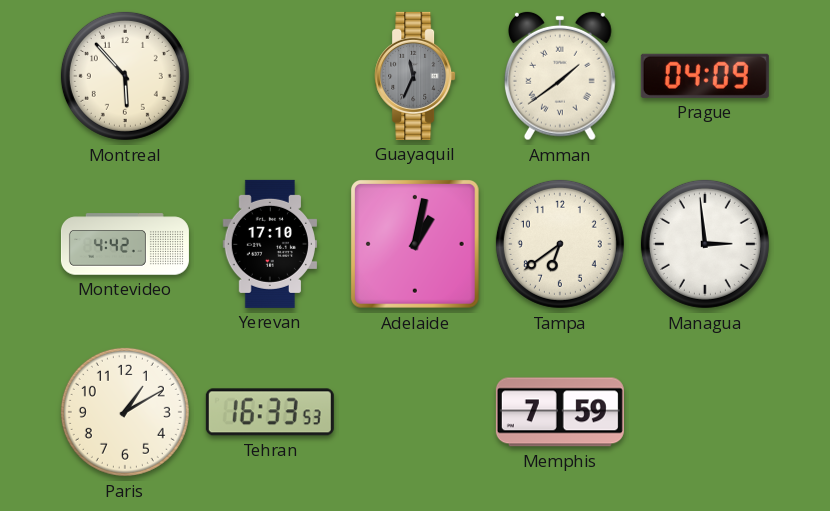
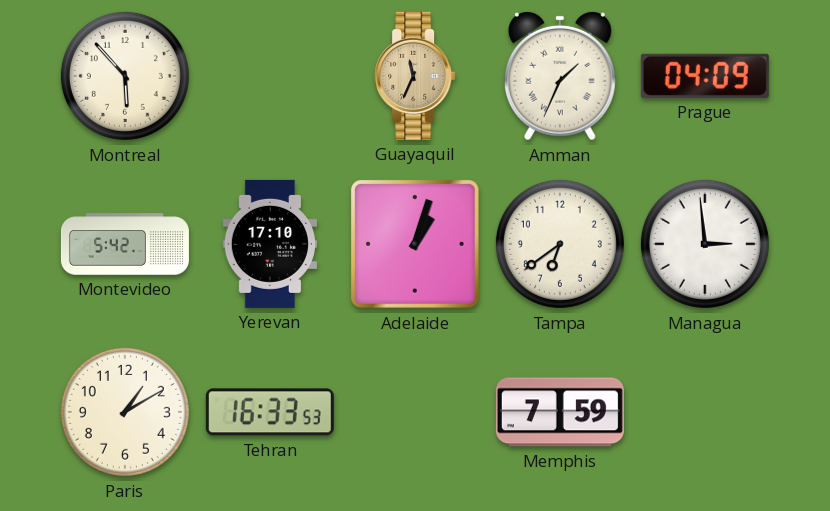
Guayaquil dial: grey -> champagne
Amman: 1:39 -> 1:34
Montevideo: 4:42 -> 5:42
Adelaide: 1:02 -> 1:03
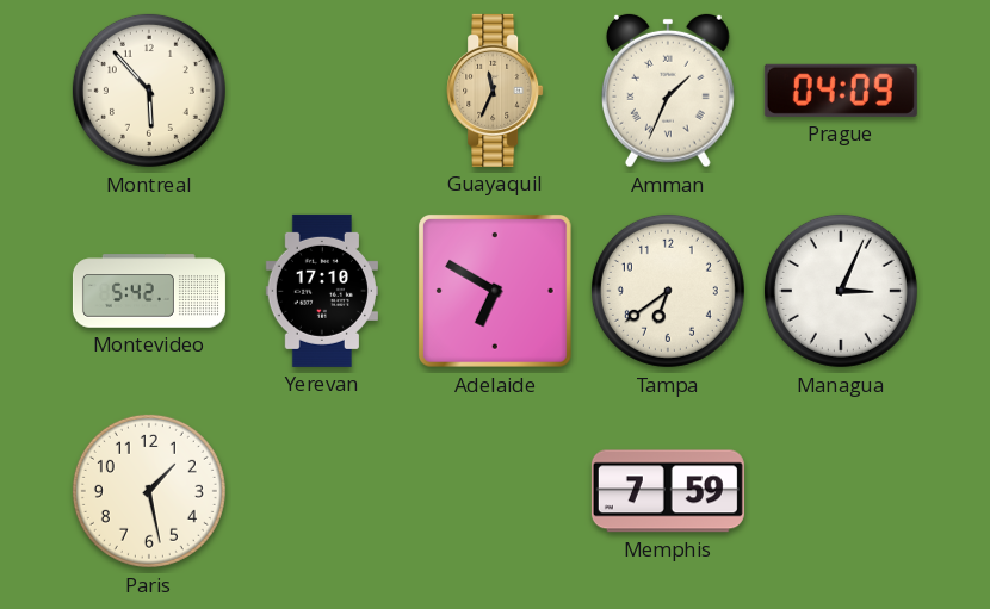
Adelaide: 1:03 -> 6:50
Managua: 2:59 -> 3:04
Paris: 1:10 -> 1:28
Tehran: 16:33 -> none
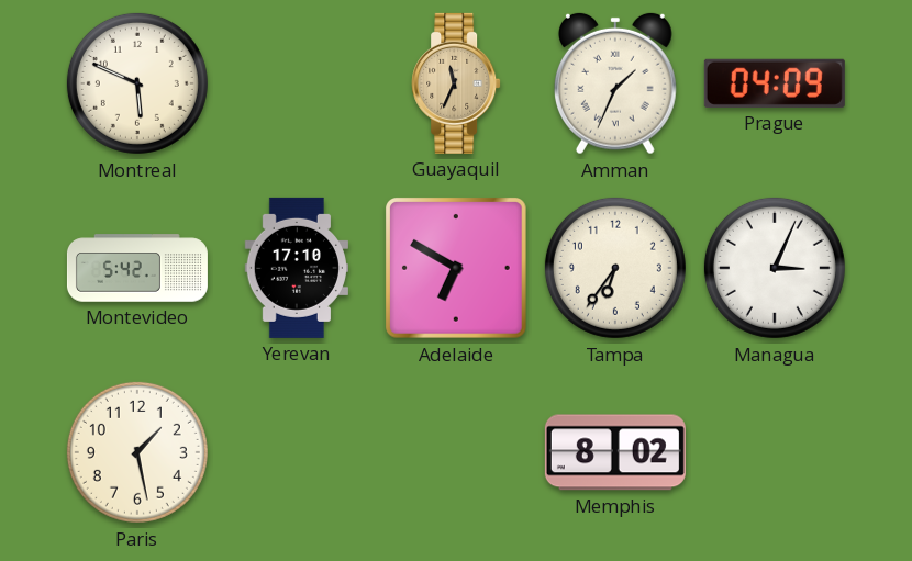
Montreal: 5:53 -> 5:49
Tampa: 6:39 -> 6:36
Memphis: 7:59 -> 8:02
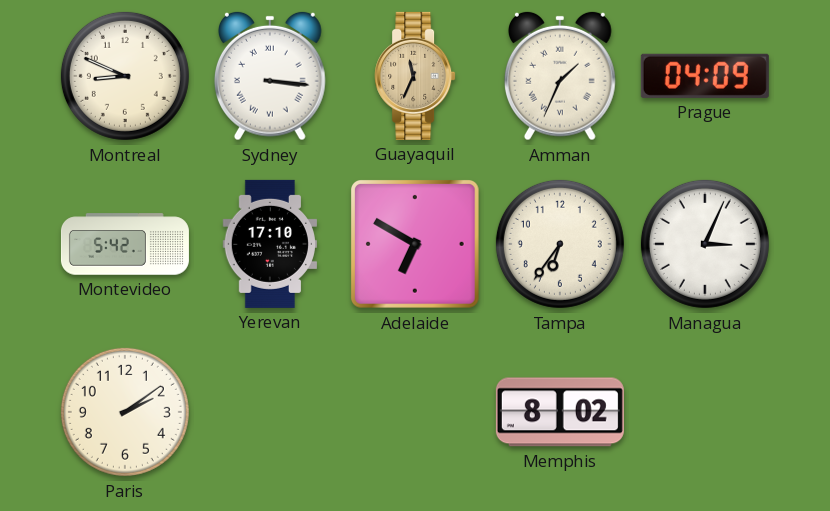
Montreal: 5:49 -> 8:49
Sydney: none -> 3:16
Paris: 1:28 -> 2:09
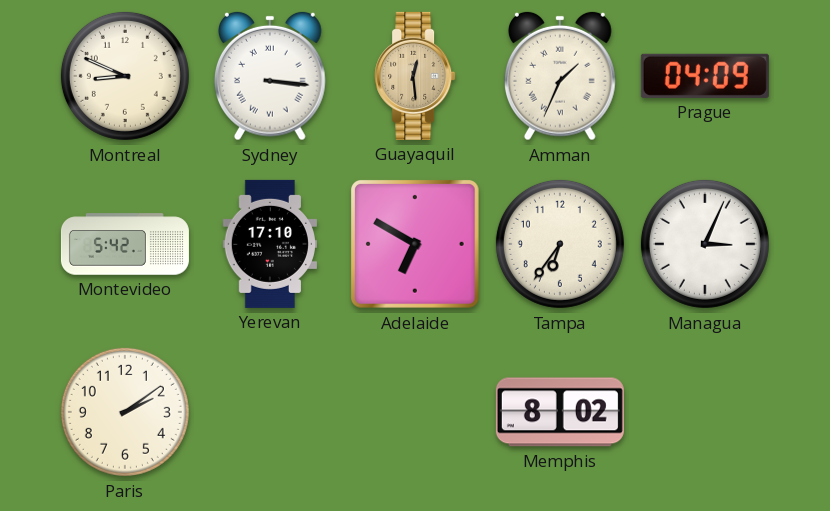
Guayaquil: 11:34 -> 12:29
